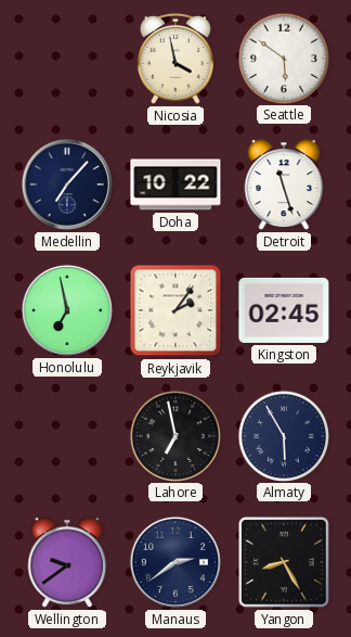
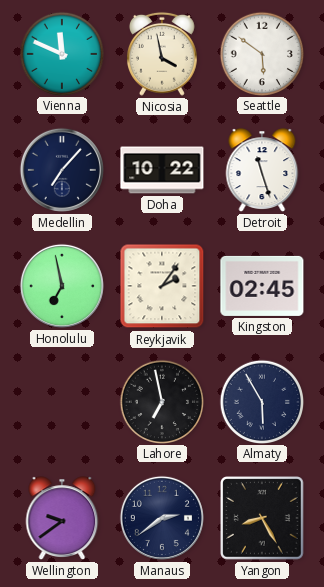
Vienna: none -> 11:49
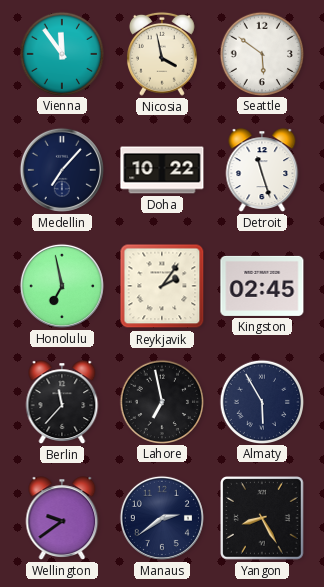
Vienna: 11:49 -> 11:54
Berlin: none -> 11:37
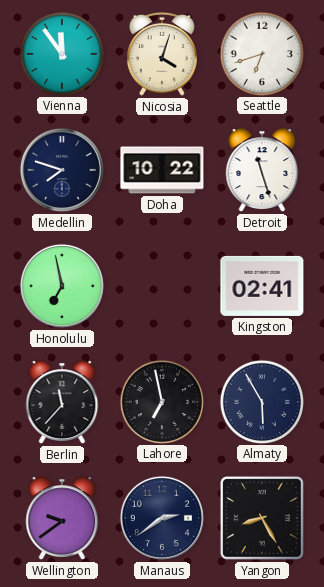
Nicosia: 3:58 -> 4:03
Seattle: 5:51 -> 6:42
Medellin: 7:07 -> 7:48
Reykjavik: 2:06 -> none
Kingston: 02:45 -> 02:41
